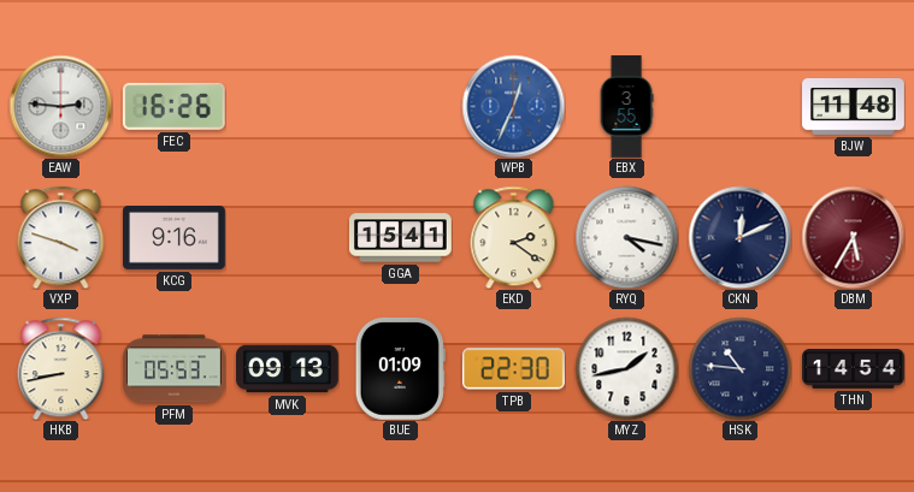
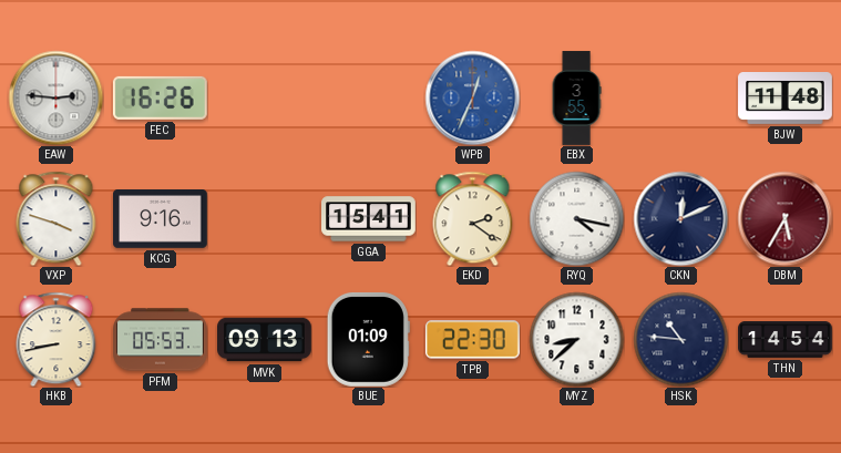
MYZ: 1:43 -> 8:38
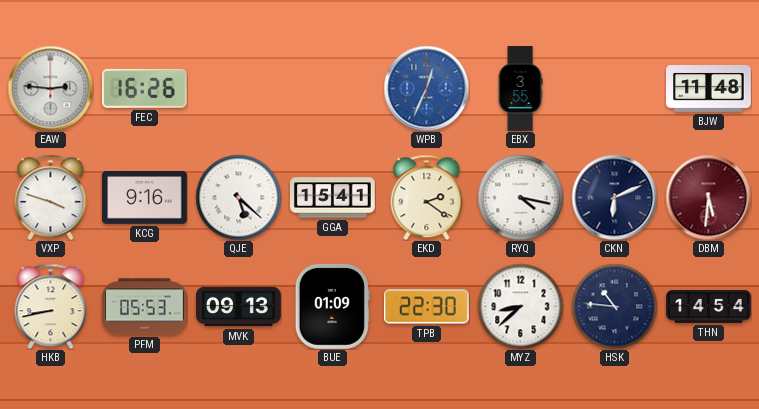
QJE: none -> 5:22
CKN: 12:11 -> 6:11
DBM: 5:35 -> 5:31
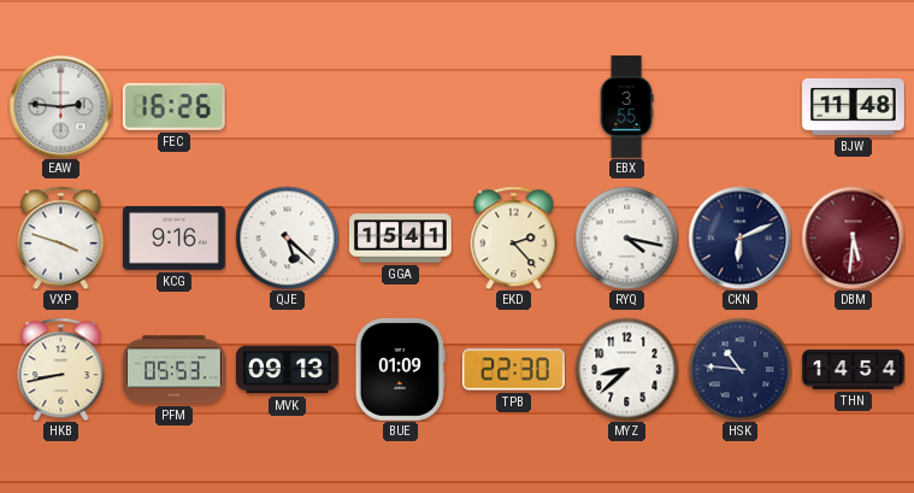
WPB: 12:34 -> none
EKD: 2:21 -> 2:23
